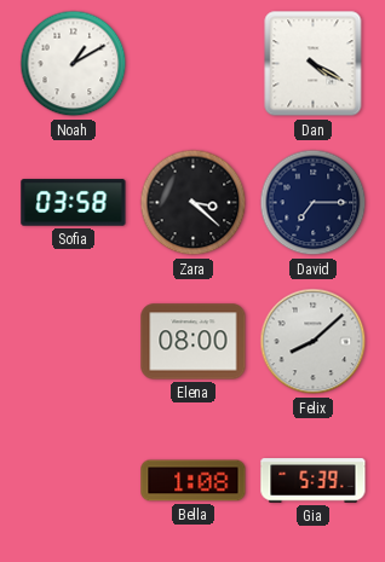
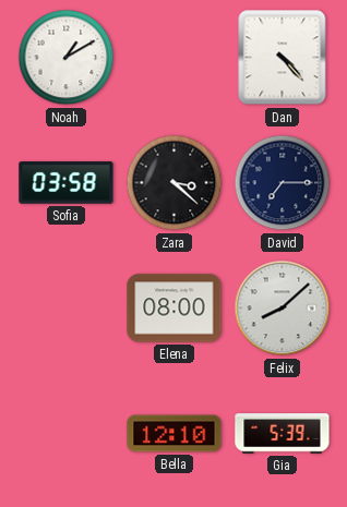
Dan: 4:20 -> 4:23
Bella: 1:08 -> 12:10
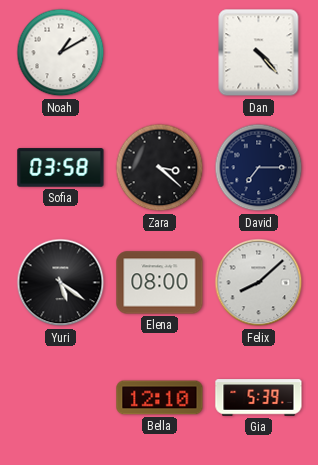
Yuri: none -> 5:21
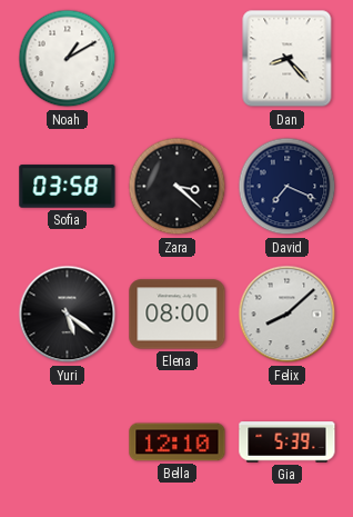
Dan: 4:23 -> 8:23
David: 7:15 -> 7:19
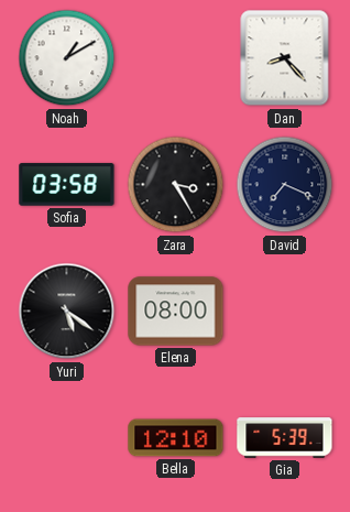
Zara: 3:22 -> 3:25
Felix: 8:08 -> none
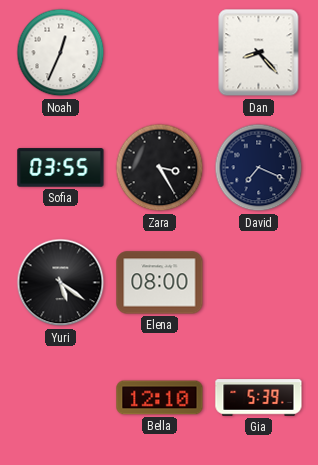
Noah: 1:10 -> 12:34
Sofia: 03:58 -> 03:55
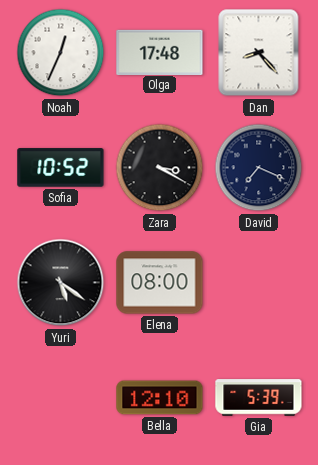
Olga: none -> 17:48
Sofia: 03:55 -> 10:52
Zara: 3:25 -> 3:20
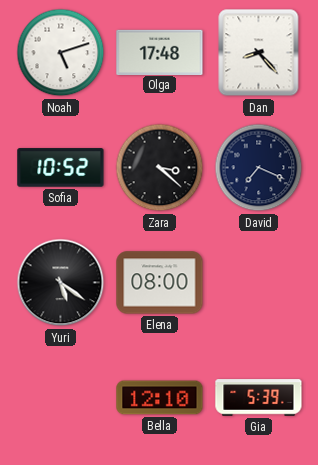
Noah: 12:34 -> 5:12
Zara: 3:20 -> 3:22
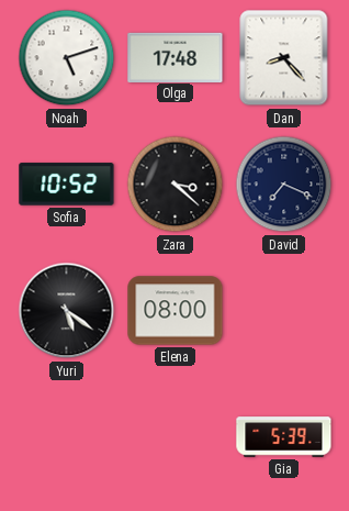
Bella: 12:10 -> none
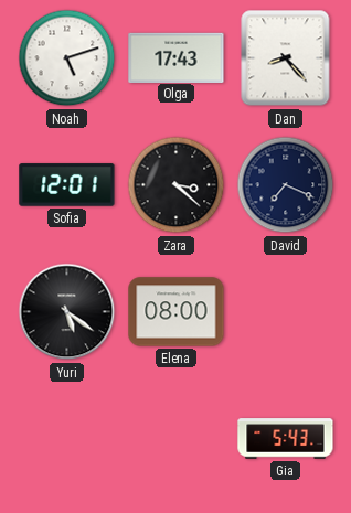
Olga: 17:48 -> 17:43
Sofia: 10:52 -> 12:01
Gia: 5:39 -> 5:43
